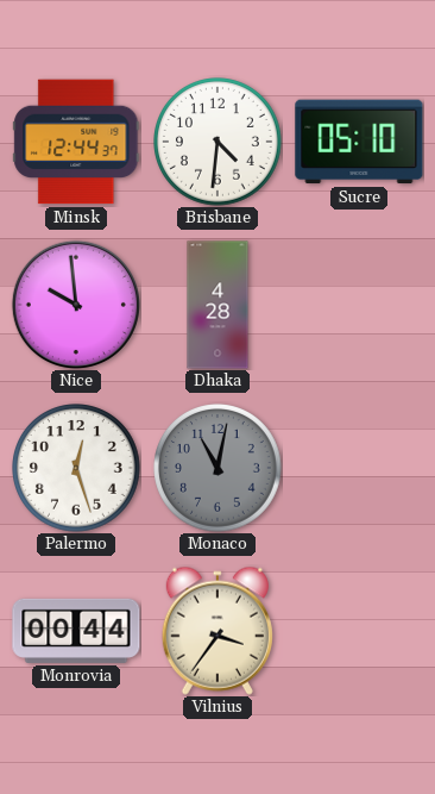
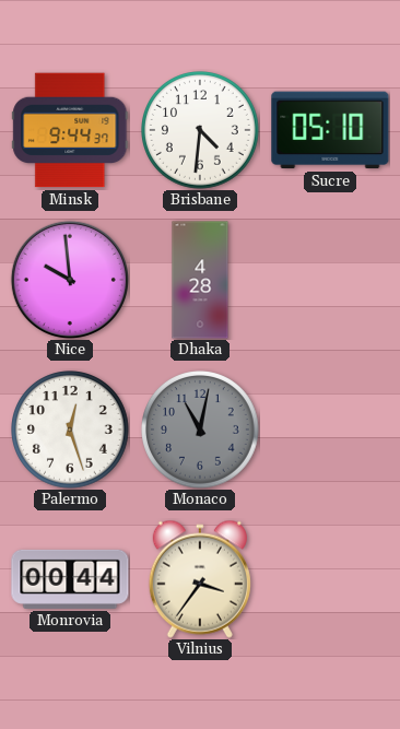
Minsk: 12:44 -> 9:44
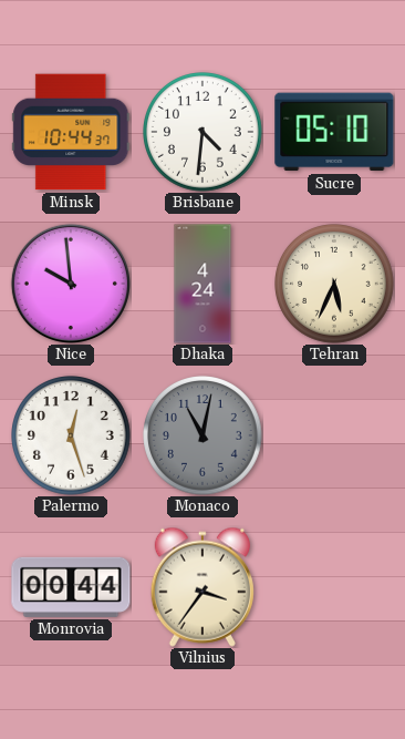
Minsk: 9:44 -> 10:44
Dhaka: 4:28 -> 4:24
Tehran: none -> 5:34
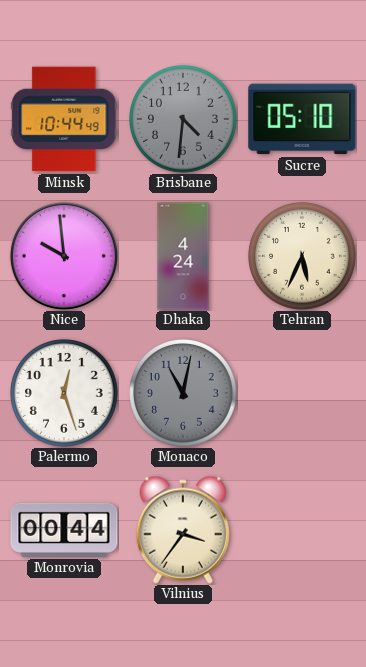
Minsk: 10:44:37 -> 10:44:49
Brisbane dial: white -> grey
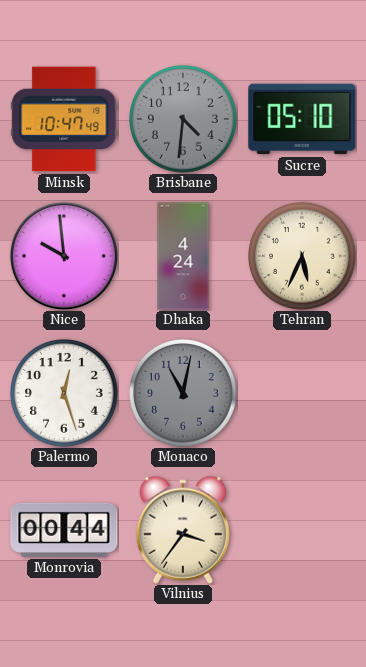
Minsk: 10:44 -> 10:47
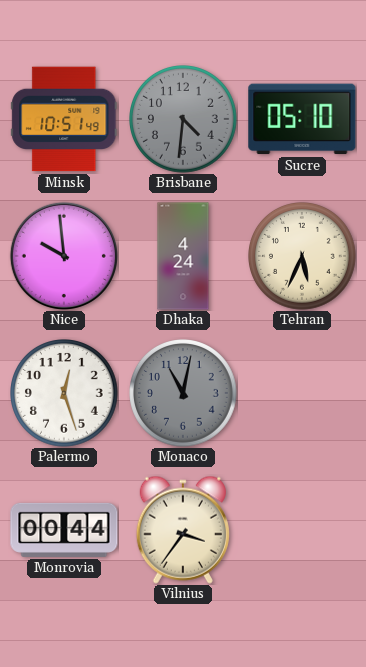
Minsk: 10:47 -> 10:51
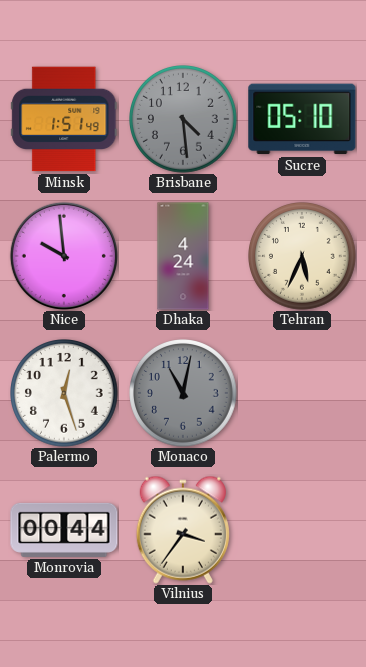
Minsk: 10:51 -> 1:51
Brisbane: 4:31 -> 4:29
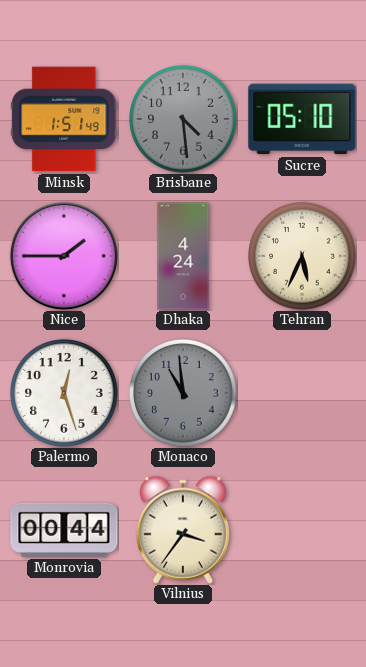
Nice: 9:59 -> 1:45
Monaco: 11:02 -> 10:59
